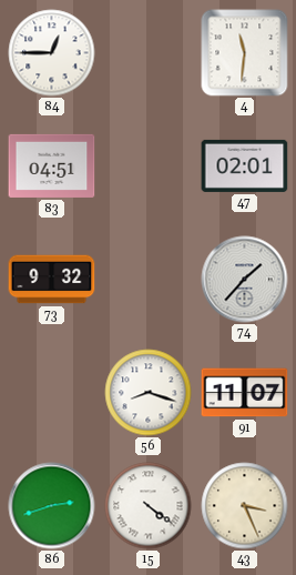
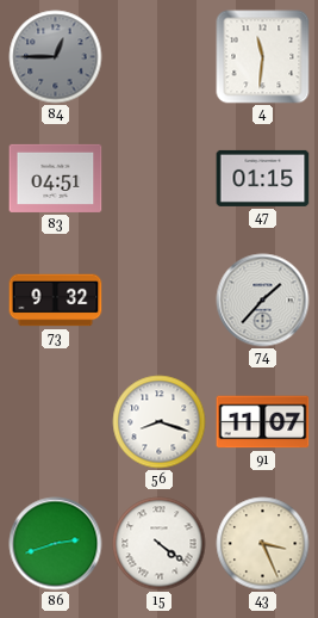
84 dial: white -> grey
47: 02:01 -> 01:15
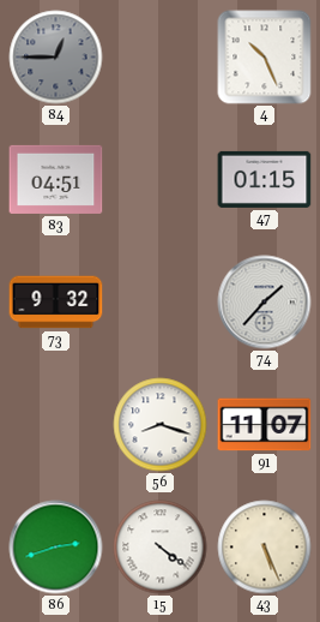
4: 11:31 -> 10:26
43: 3:26 -> 5:26
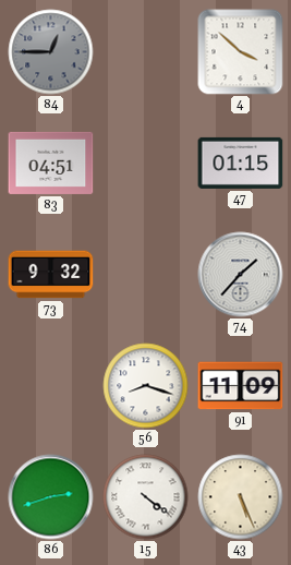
4: 10:26 -> 3:52
91: 11:07 -> 11:09
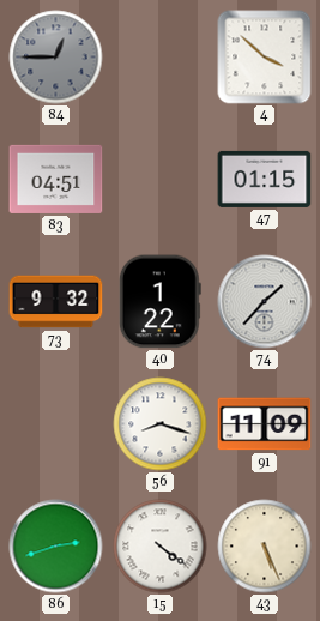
40: none -> 1:22
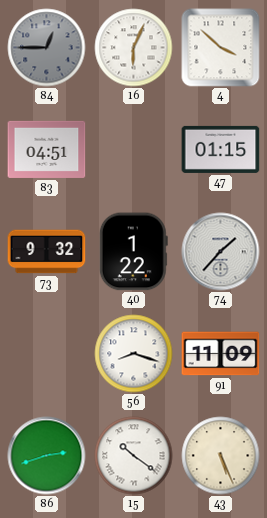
16: none -> 6:04
15: 4:21 -> 10:21
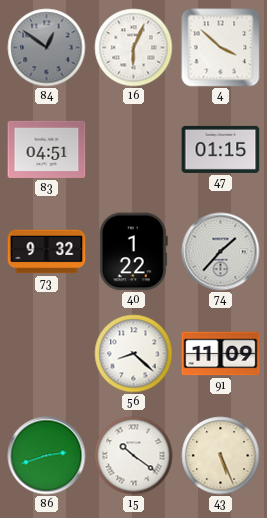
84: 12:45 -> 12:51
56: 8:18 -> 8:22
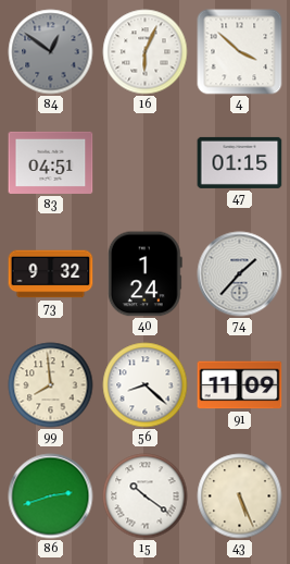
40: 1:22 -> 1:24
99: none -> 7:59
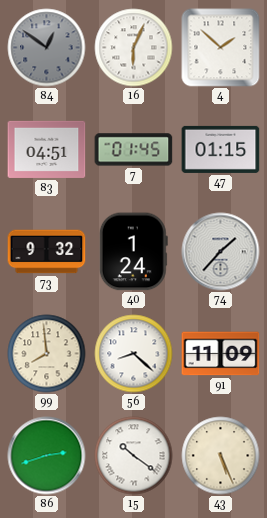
4: 3:52 -> 1:52
7: none -> 01:45
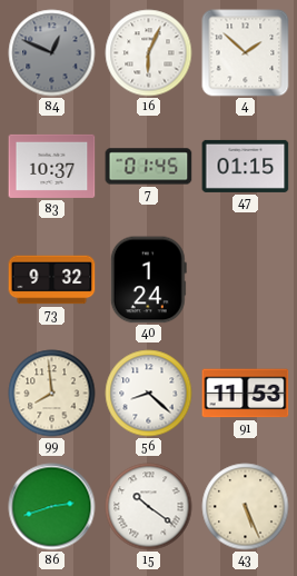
84: 12:51 -> 12:49
83: 04:51 -> 10:37
74: 1:37 -> none
91: 11:09 -> 11:53
